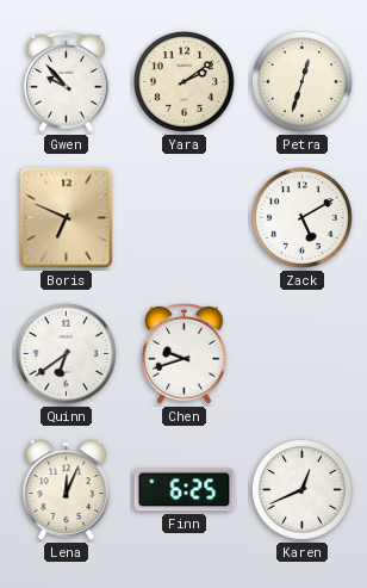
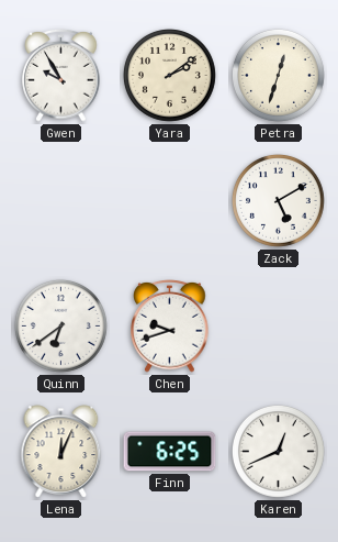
Gwen: 9:53 -> 9:55
Boris: 6:49 -> none
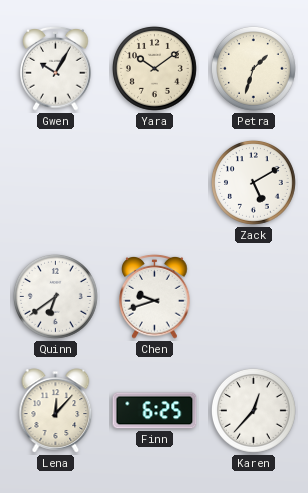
Gwen: 9:55 -> 10:05
Yara: 2:09 -> 10:09
Petra: 12:33 -> 1:33
Lena: 12:04 -> 12:07
Karen: 12:41 -> 12:37
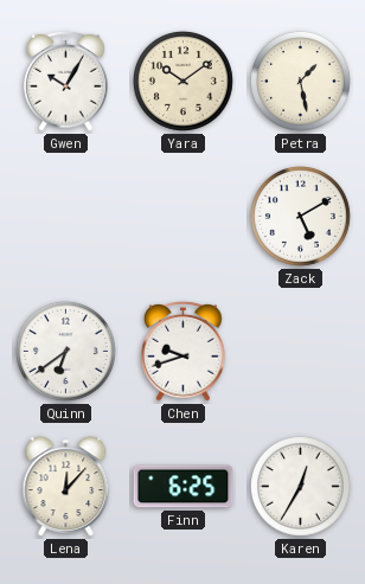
Petra: 1:33 -> 1:28
Karen: 12:37 -> 12:35
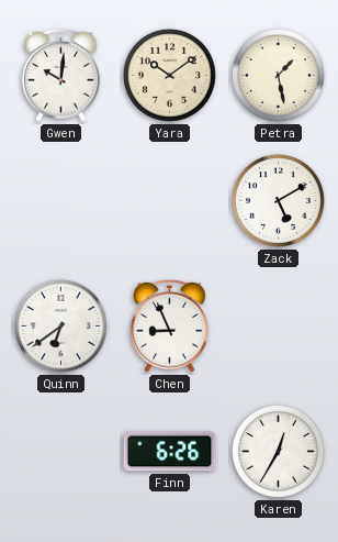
Gwen: 10:05 -> 10:01
Chen: 9:42 -> 8:56
Lena: 12:07 -> none
Finn: 6:25 -> 6:26
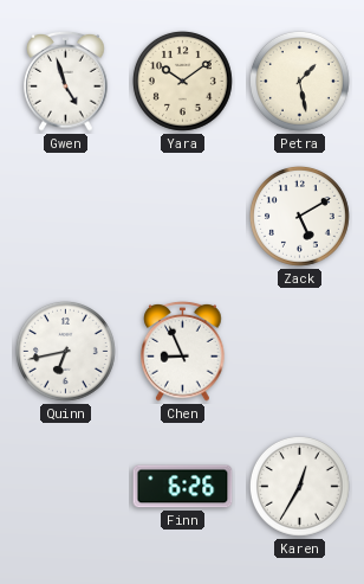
Gwen: 10:01 -> 4:57
Quinn: 6:39 -> 6:43
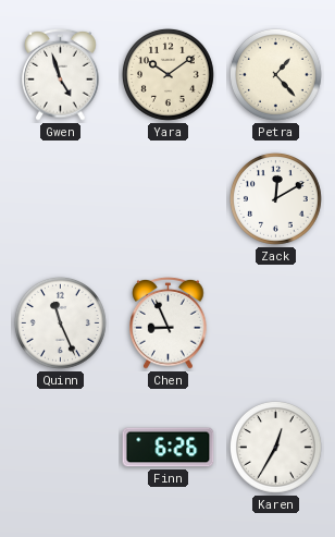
Petra: 1:28 -> 1:23
Zack: 5:10 -> 12:10
Quinn: 6:43 -> 11:26
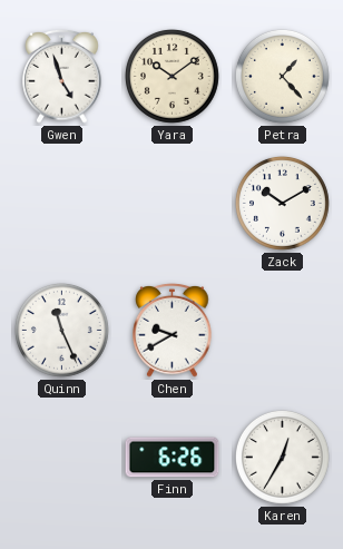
Zack: 12:10 -> 10:10
Chen: 8:56 -> 9:40
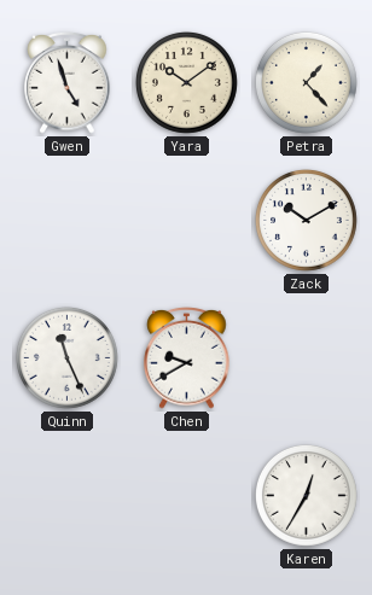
Finn: 6:26 -> none
